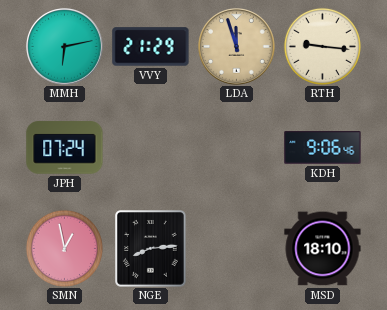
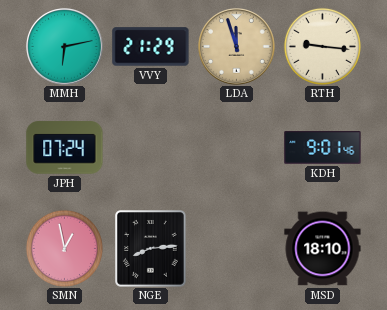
KDH: 9:06 -> 9:01
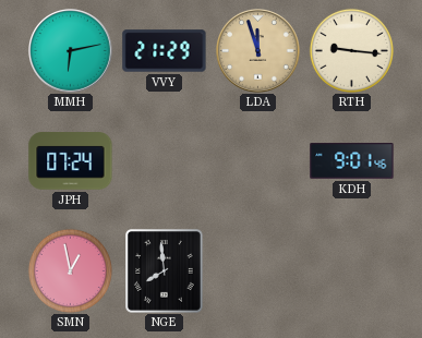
NGE: 8:14 -> 7:59
MSD: 18:10 -> none
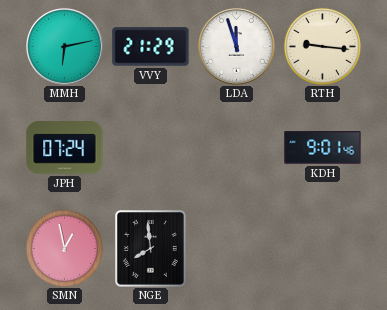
LDA dial: champagne -> white
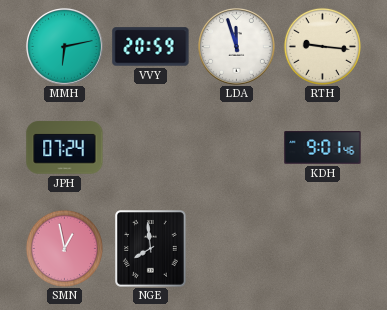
VVY: 21:29 -> 20:59
